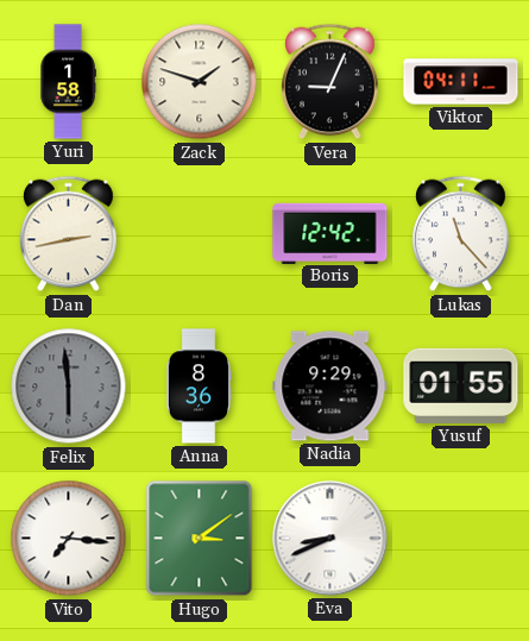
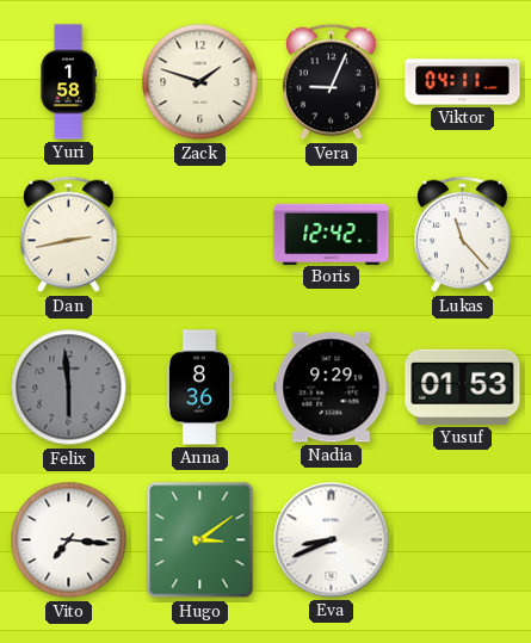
Yusuf: 01:55 -> 01:53
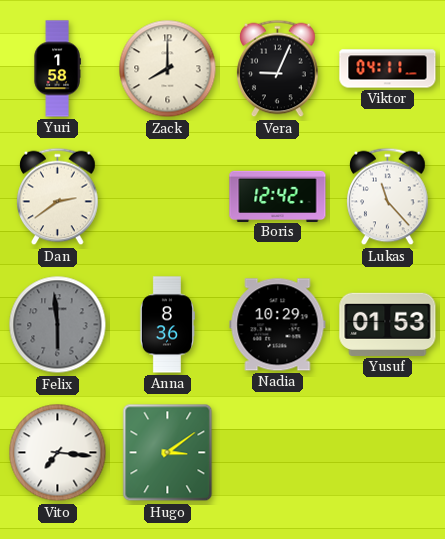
Zack: 1:48 -> 8:00
Dan: 2:43 -> 2:39
Nadia: 9:29 -> 10:29
Eva: 8:41 -> none
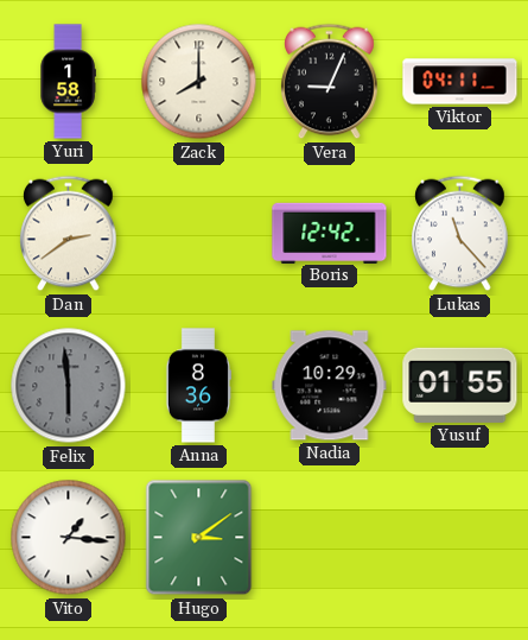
Yusuf: 01:53 -> 01:55
Vito: 7:16 -> 1:16
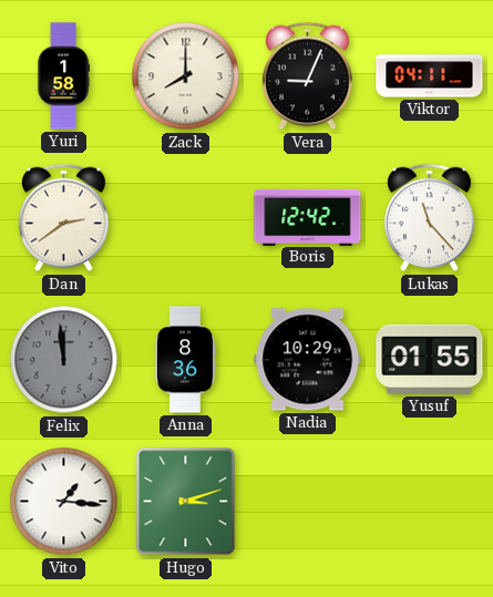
Felix: 5:59 -> 11:59
Hugo: 3:09 -> 3:12
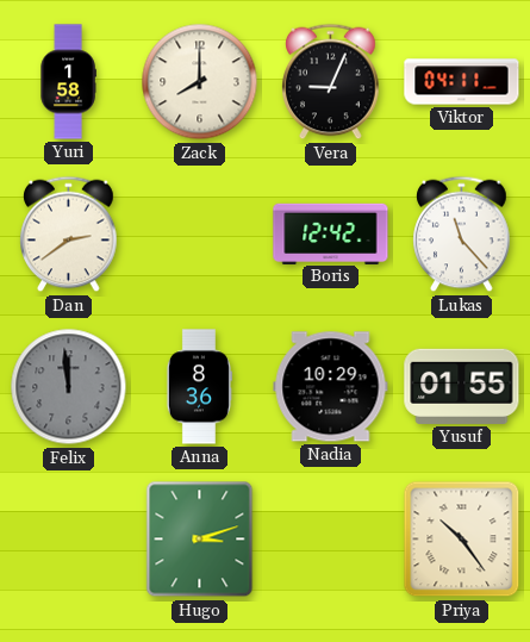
Vito: 1:16 -> none
Priya: none -> 10:24
